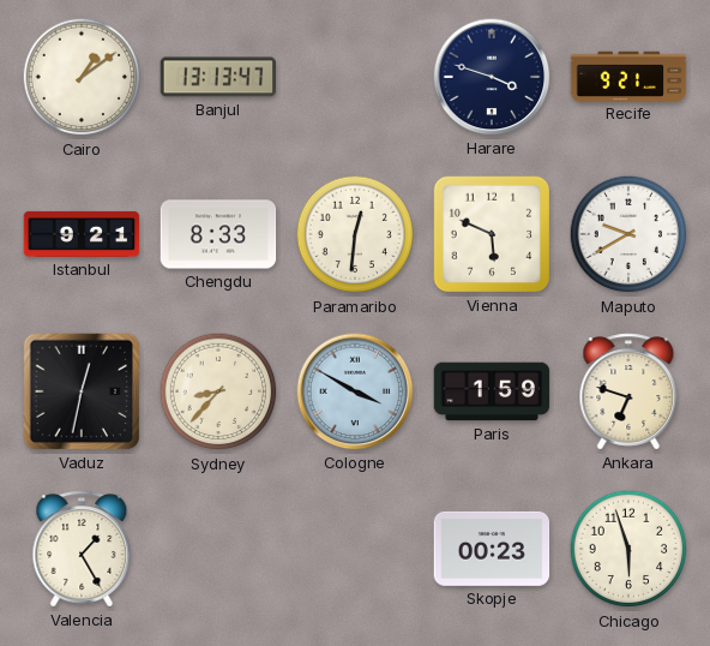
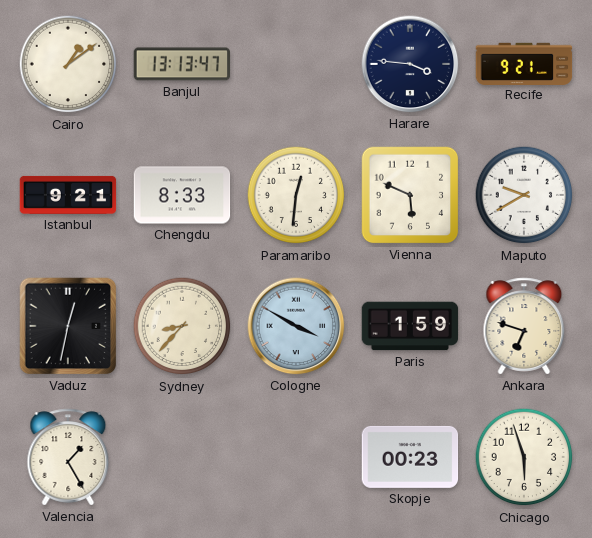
Harare: 3:48 -> 3:46
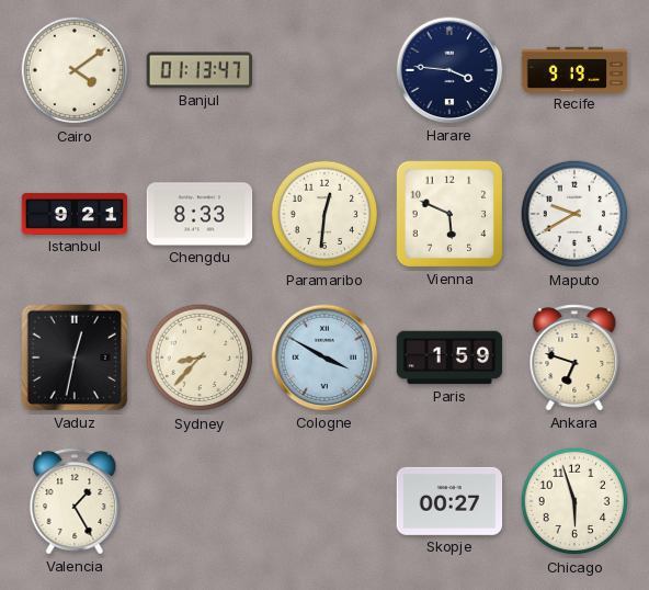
Cairo: 1:09 -> 4:09
Banjul: 13:13 -> 01:13
Recife: 9:21 -> 9:19
Skopje: 00:23 -> 00:27
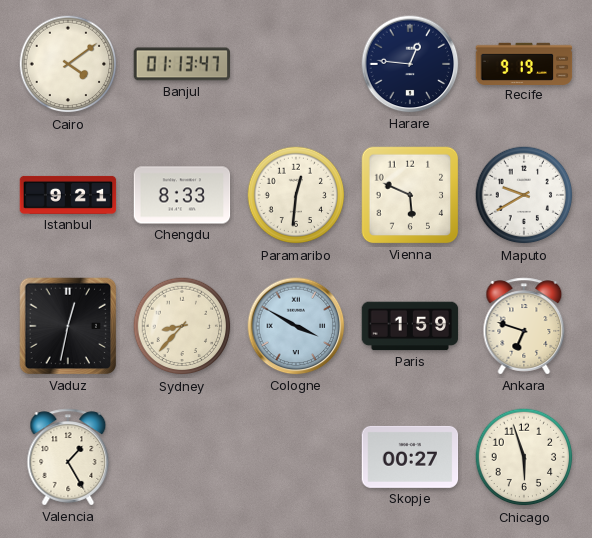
Harare: 3:46 -> 12:46
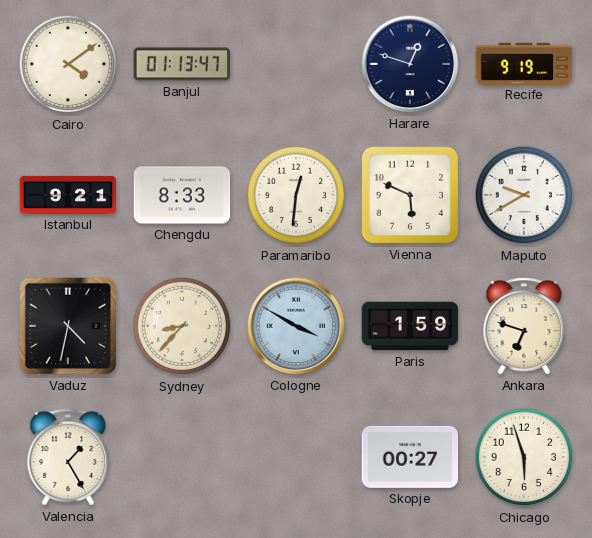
Harare: 12:46 -> 12:48
Vaduz: 12:32 -> 4:32
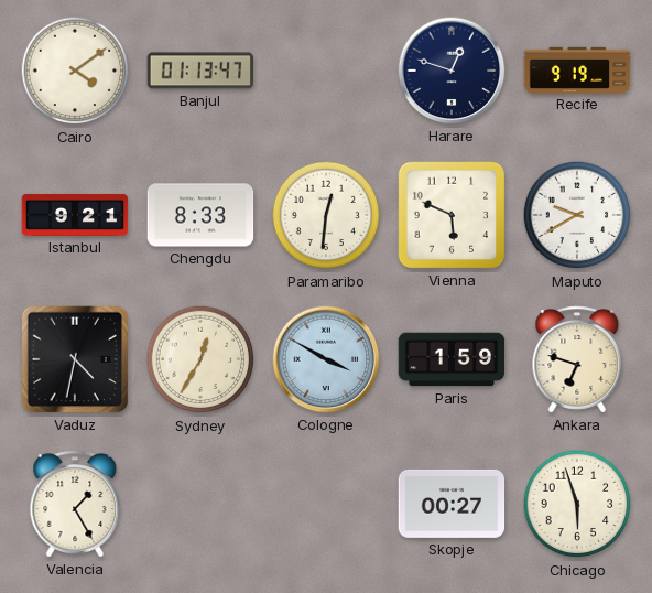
Sydney: 8:37 -> 12:35
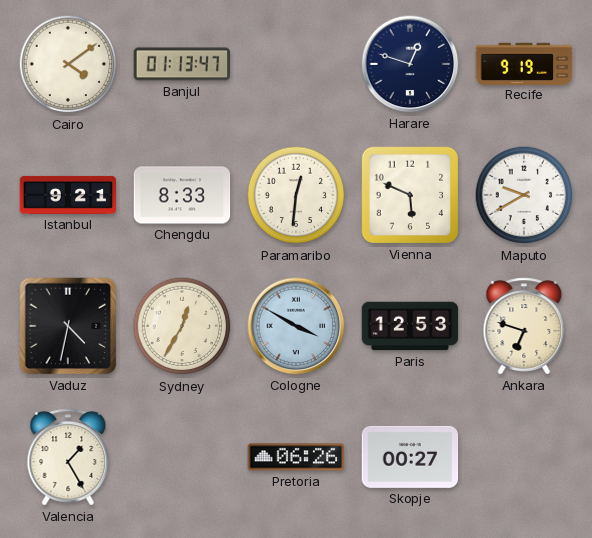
Paris: 1:59 -> 12:53
Pretoria: none -> 06:26
Chicago: 5:57 -> none
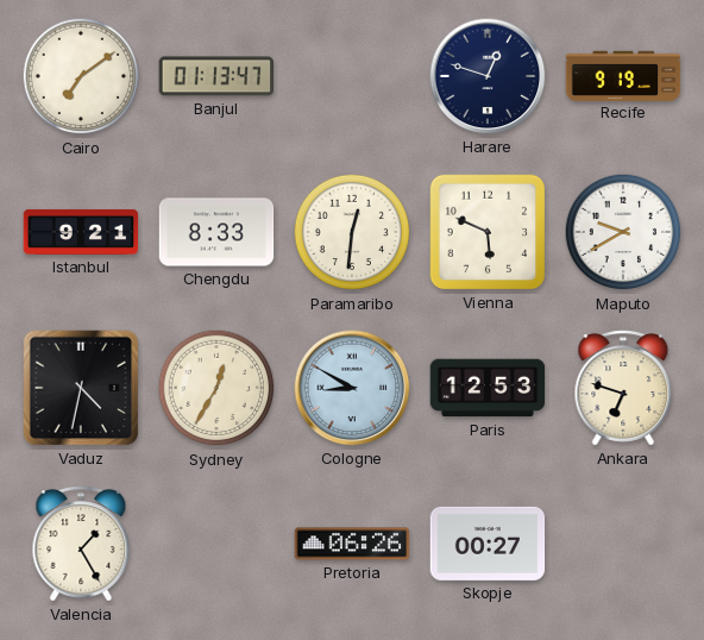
Cairo: 4:09 -> 7:09
Cologne: 3:50 -> 8:50
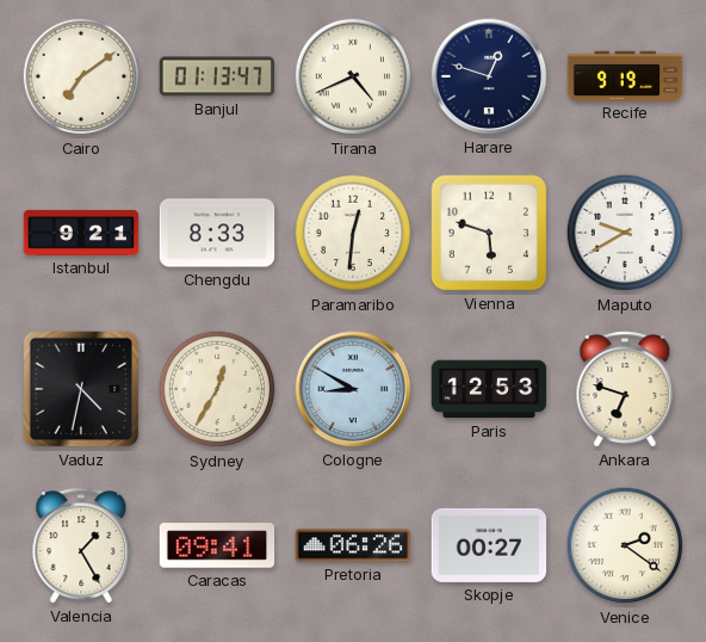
Tirana: none -> 4:41
Vienna: 5:49 -> 5:48
Caracas: none -> 09:41
Venice: none -> 2:21
